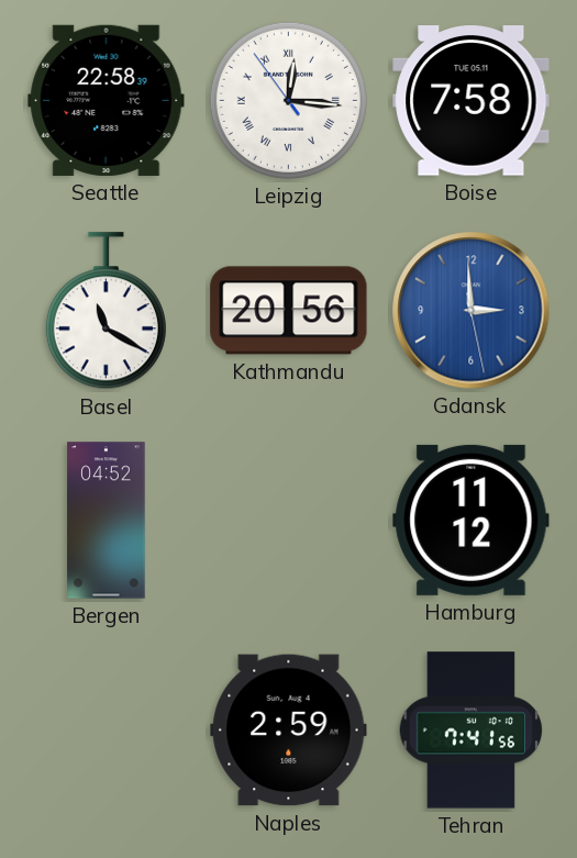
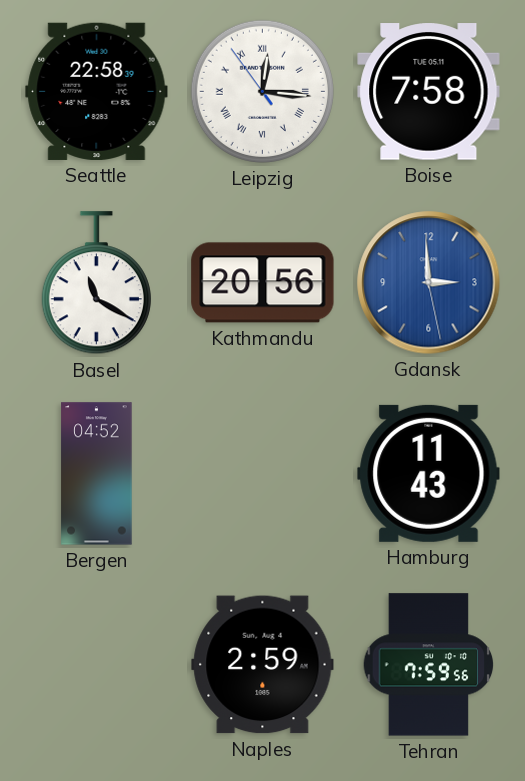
Hamburg: 11:12 -> 11:43
Tehran: 7:41 -> 7:59
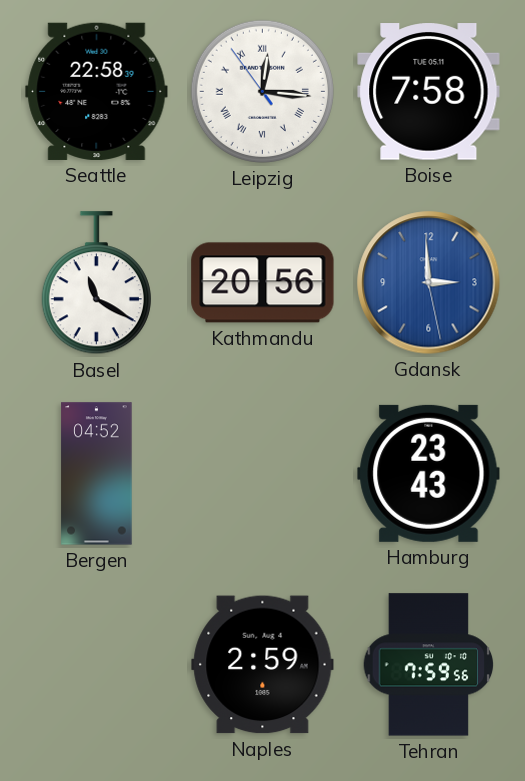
Hamburg: 11:43 -> 23:43
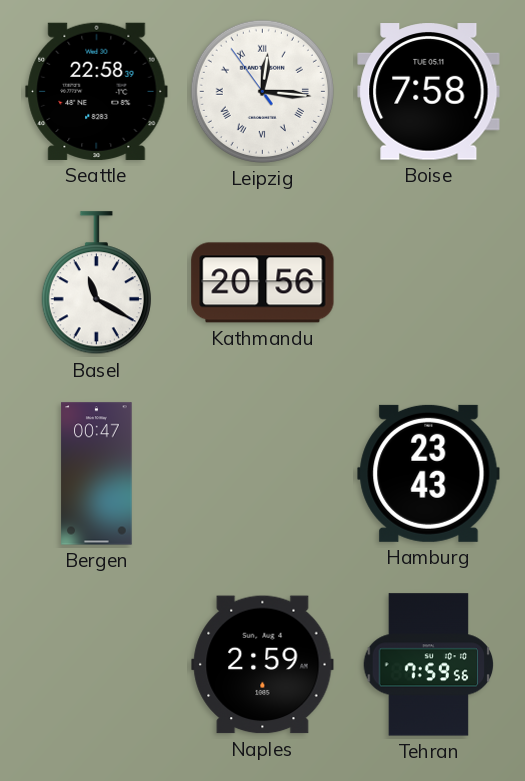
Gdansk: 2:59 -> none
Bergen: 04:52 -> 00:47
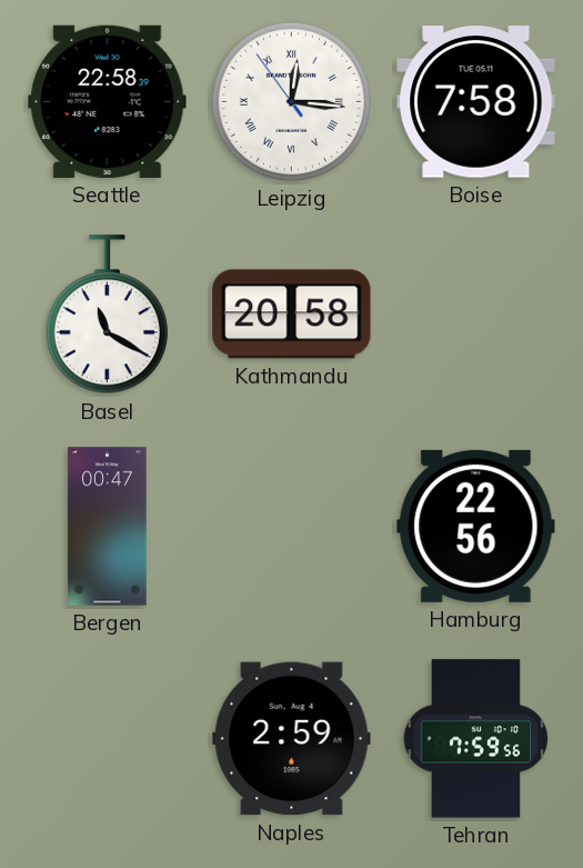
Kathmandu: 20:56 -> 20:58
Hamburg: 23:43 -> 22:56
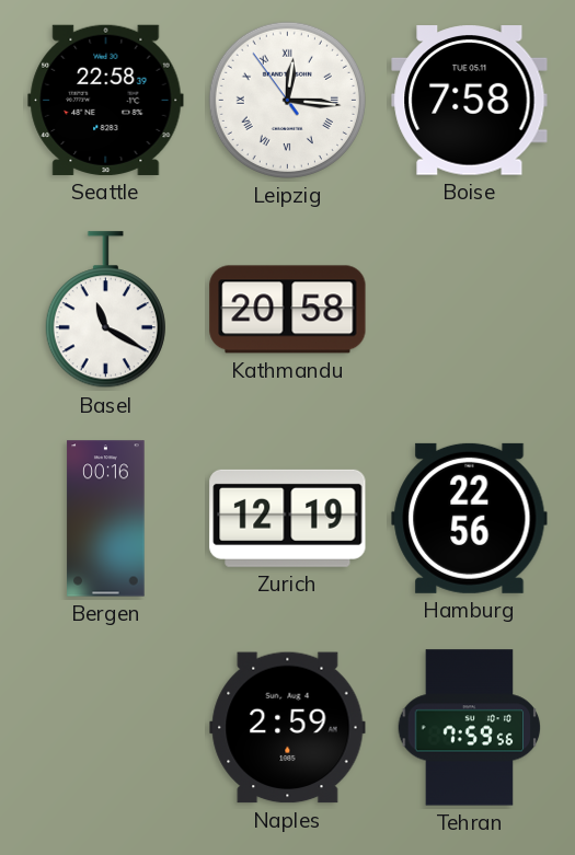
Bergen: 00:47 -> 00:16
Zurich: none -> 12:19
